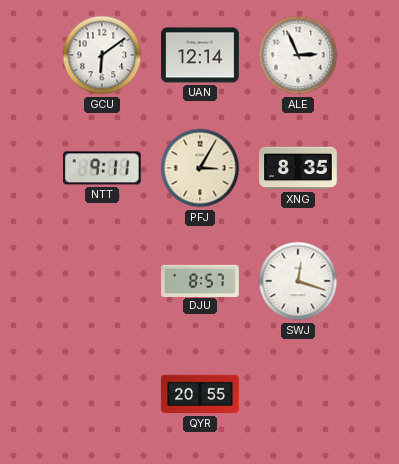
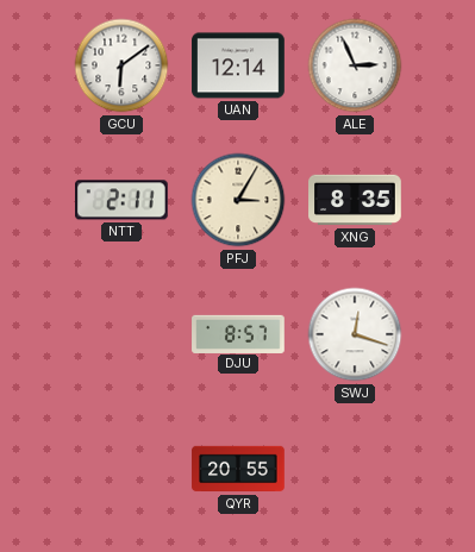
NTT: 9:11 -> 2:11
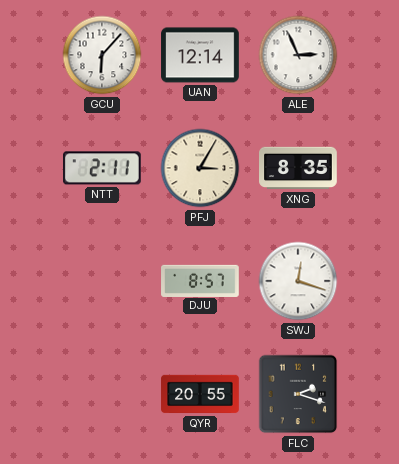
GCU: 6:09 -> 6:07
FLC: none -> 2:18
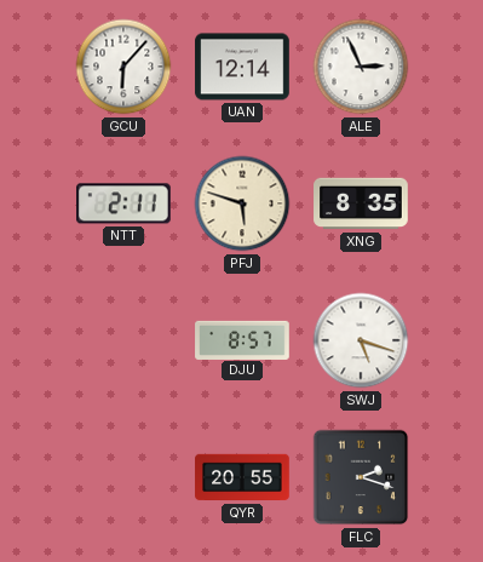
PFJ: 3:05 -> 5:48
SWJ: 12:18 -> 5:18
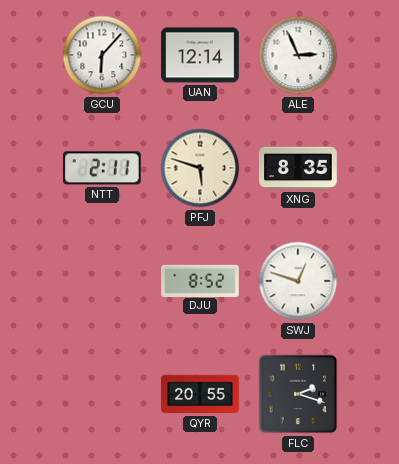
DJU: 8:57 -> 8:52
SWJ: 5:18 -> 12:48
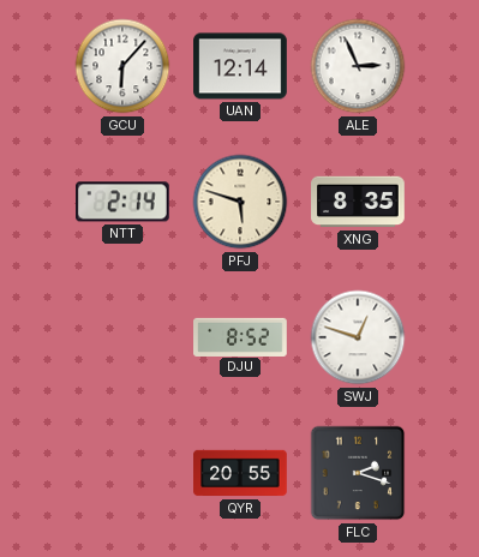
NTT: 2:11 -> 2:14
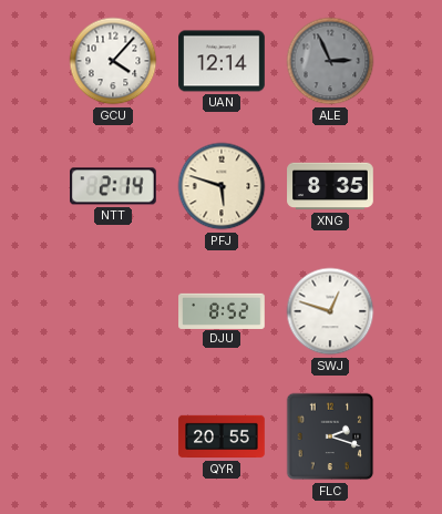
GCU: 6:07 -> 4:07
ALE dial: white -> grey
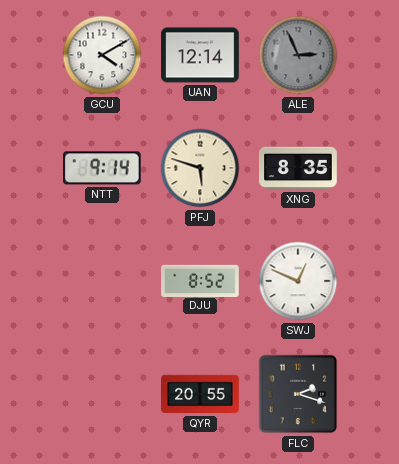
GCU: 4:07 -> 4:10
NTT: 2:14 -> 9:14
SWJ: 12:48 -> 12:49
